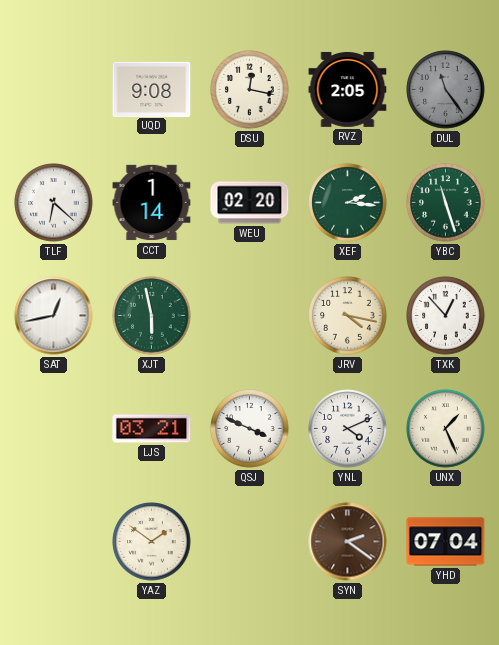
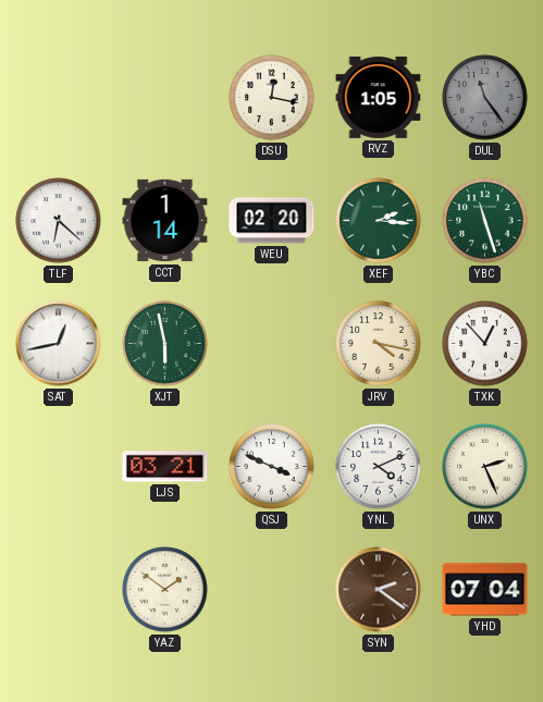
UQD: 9:08 -> none
RVZ: 2:05 -> 1:05
UNX: 1:26 -> 2:26
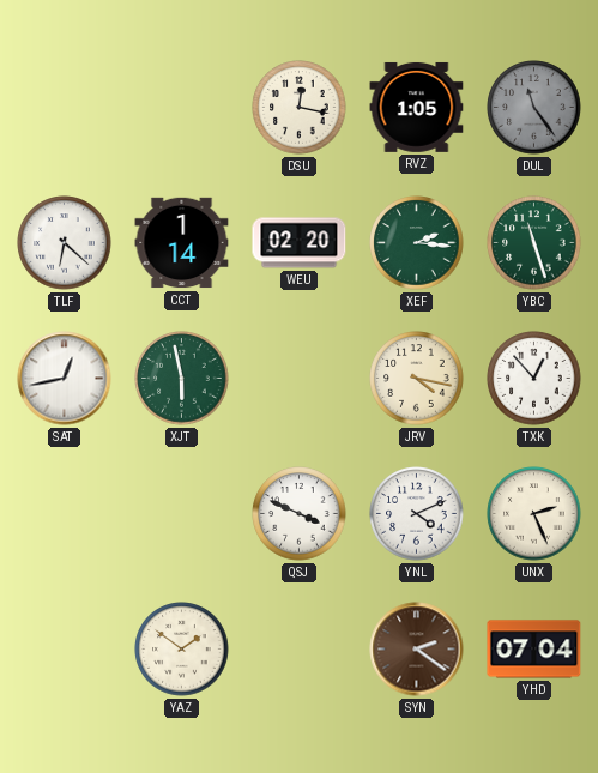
LJS: 03:21 -> none
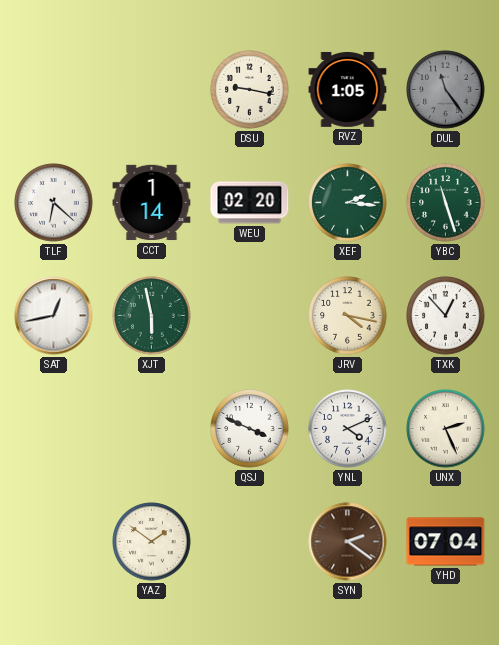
DSU: 12:17 -> 9:17
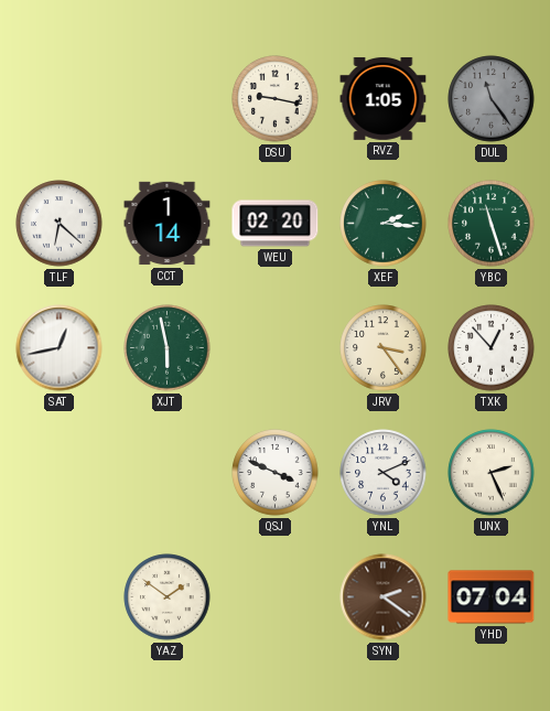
JRV: 4:17 -> 3:24
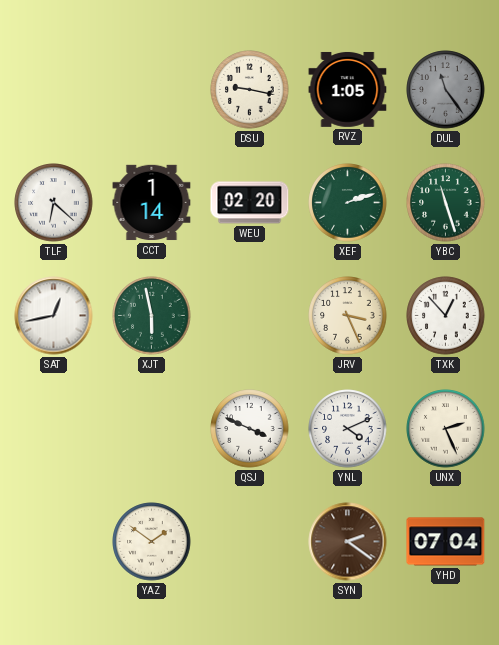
XEF: 2:16 -> 2:12
JRV: 3:24 -> 3:26
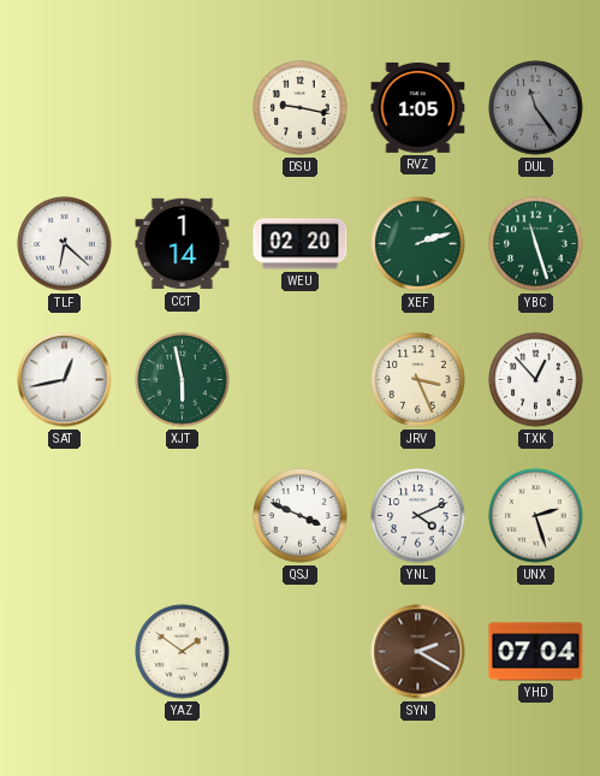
UNX: 2:26 -> 2:27
SYN: 2:21 -> 2:20
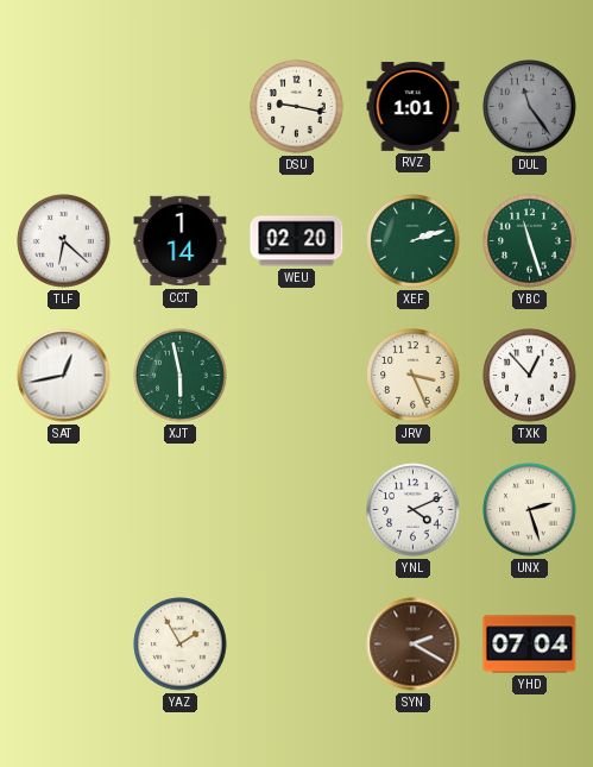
RVZ: 1:05 -> 1:01
QSJ: 3:49 -> none
YAZ: 1:51 -> 1:55
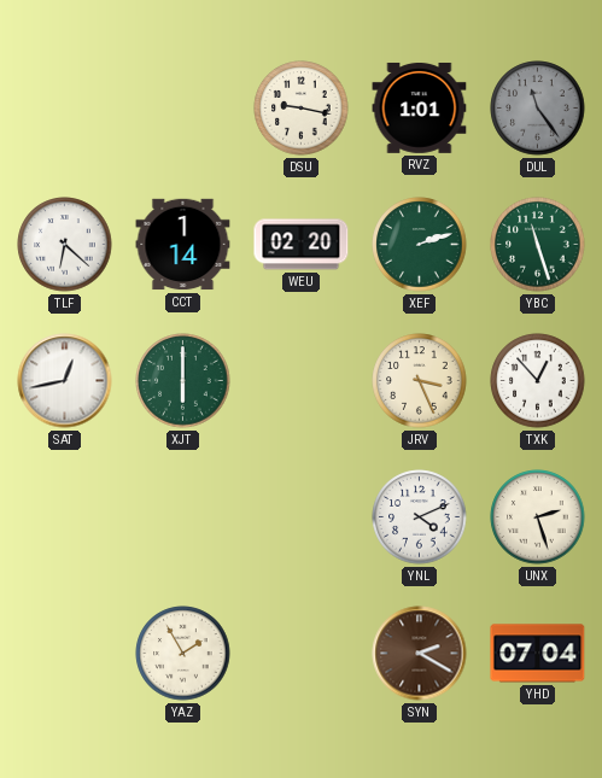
XJT: 5:58 -> 6:00
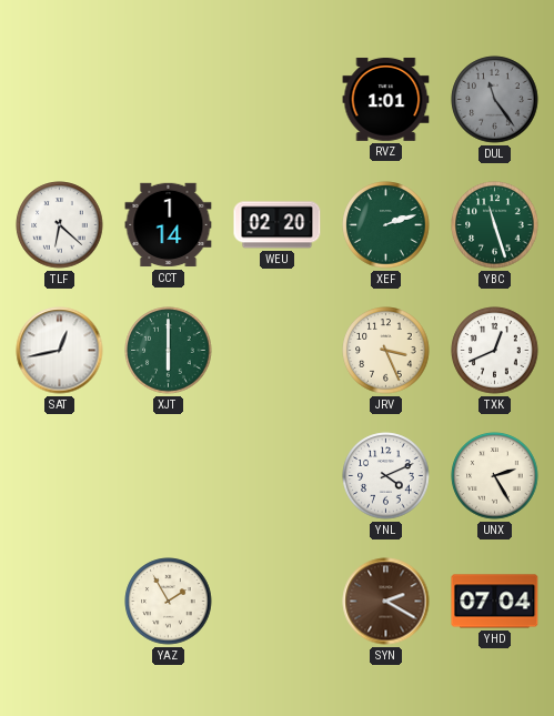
DSU: 9:17 -> none
TXK: 12:53 -> 12:41
UNX: 2:27 -> 2:25
